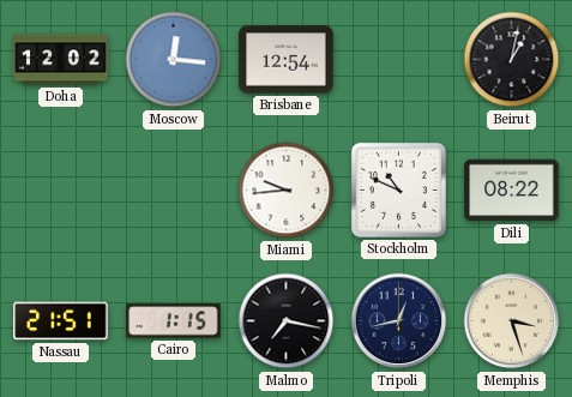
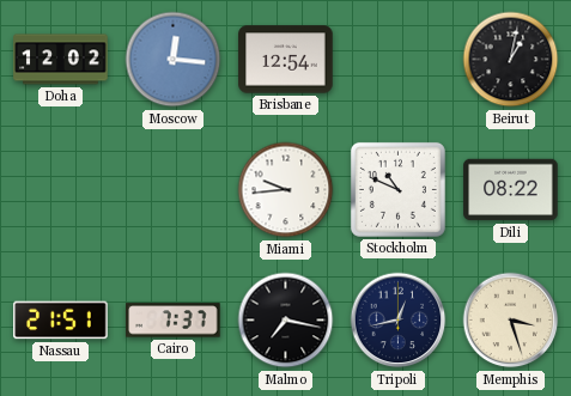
Cairo: 1:15 -> 7:37
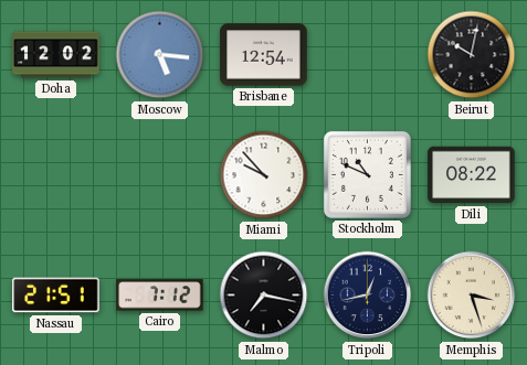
Moscow: 12:16 -> 5:16
Beirut: 1:02 -> 10:02
Miami: 9:44 -> 9:53
Cairo: 7:37 -> 7:12
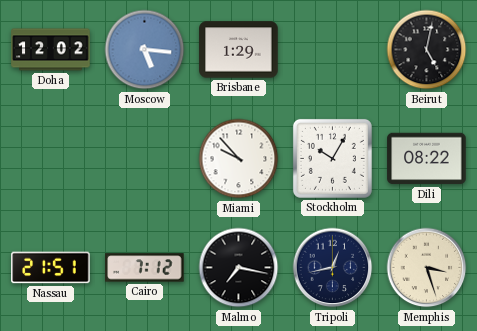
Brisbane: 12:54 -> 1:29
Beirut: 10:02 -> 5:02
Stockholm: 10:49 -> 10:05
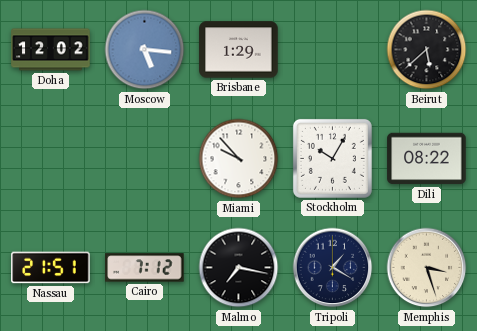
Beirut: 5:02 -> 5:38
Tripoli: 12:43 -> 1:20
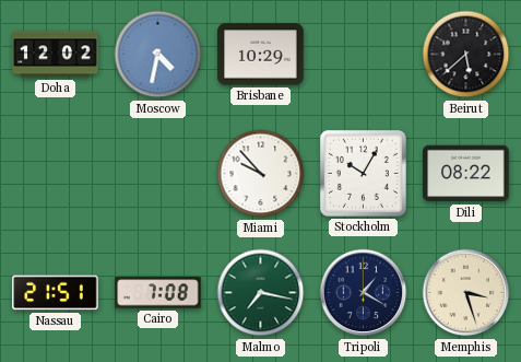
Moscow: 5:16 -> 4:32
Brisbane: 1:29 -> 10:29
Cairo: 7:12 -> 7:08
Malmo dial: black -> green
